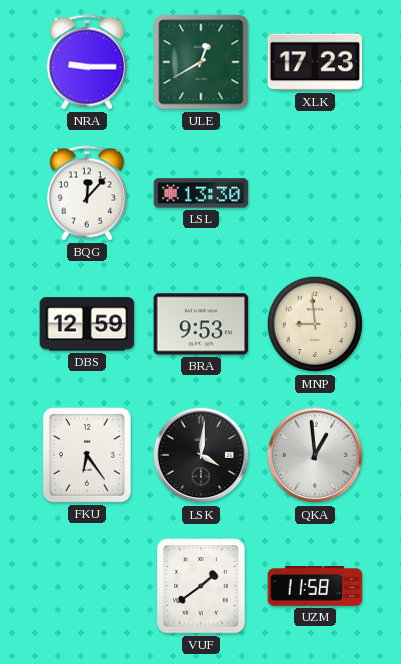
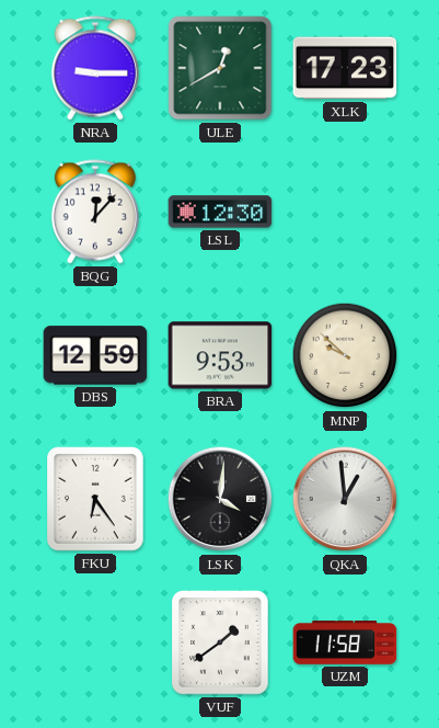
LSL: 13:30 -> 12:30
MNP: 8:59 -> 9:52
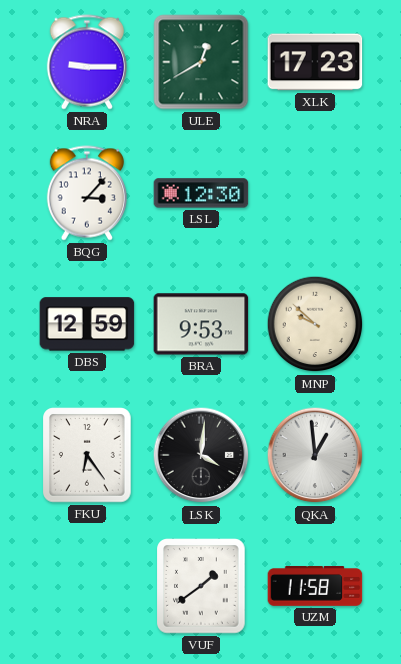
BQG: 12:07 -> 3:07
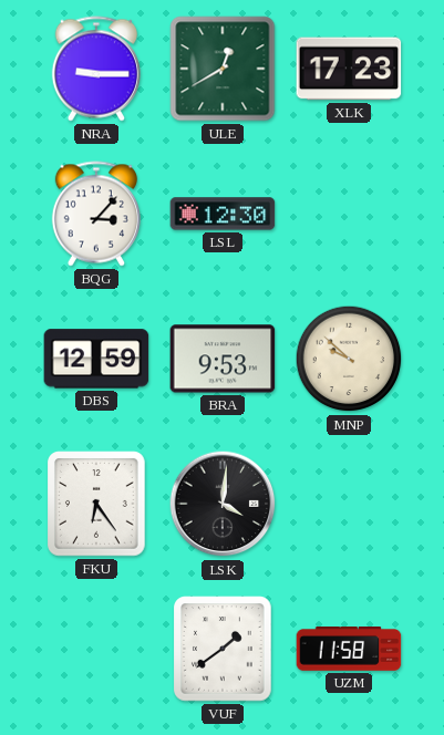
QKA: 12:59 -> none
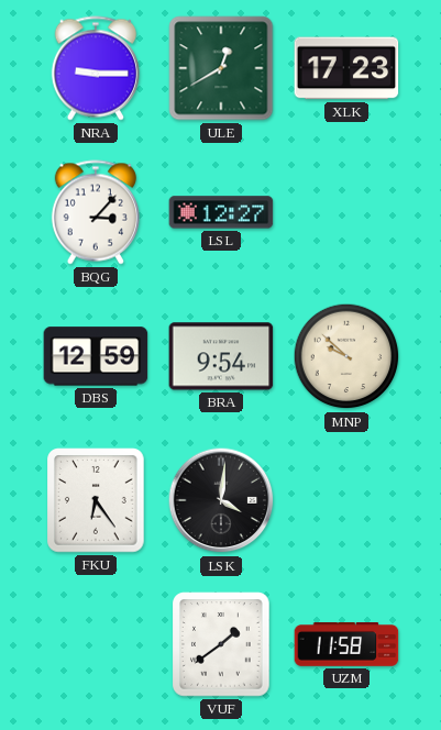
LSL: 12:30 -> 12:27
BRA: 9:53 -> 9:54
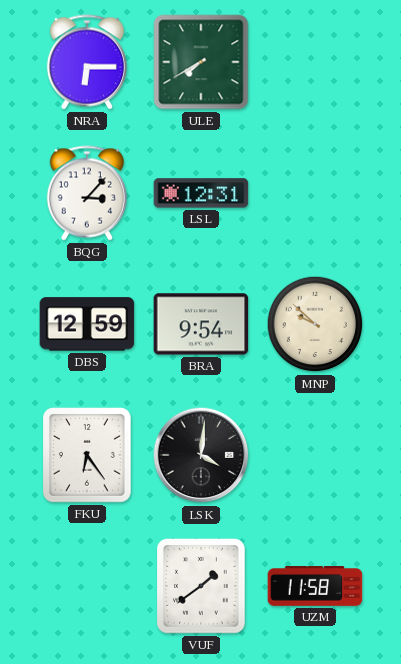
NRA: 9:15 -> 6:15
ULE: 12:40 -> 7:40
XLK: 17:23 -> none
LSL: 12:27 -> 12:31
